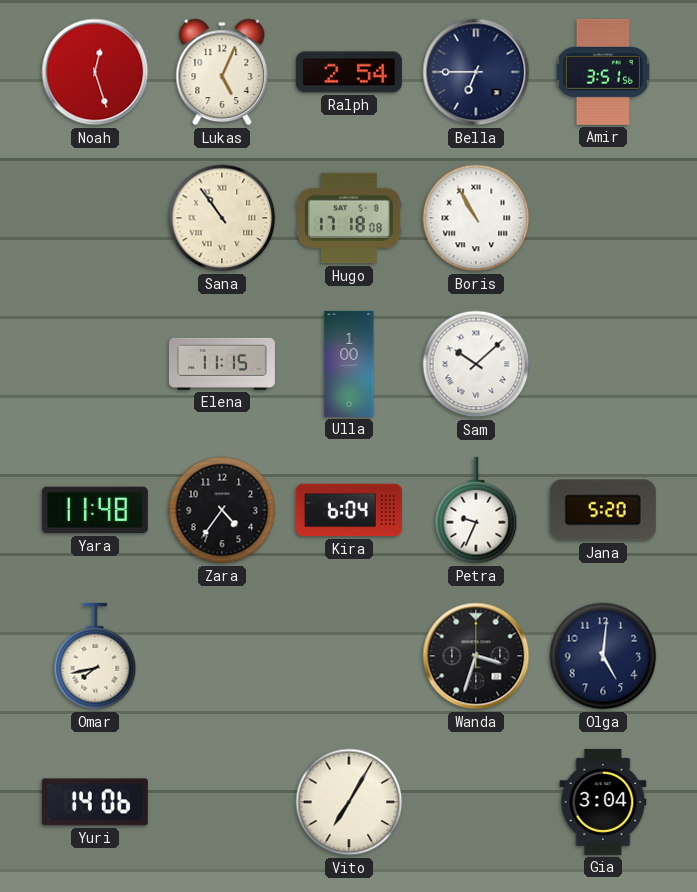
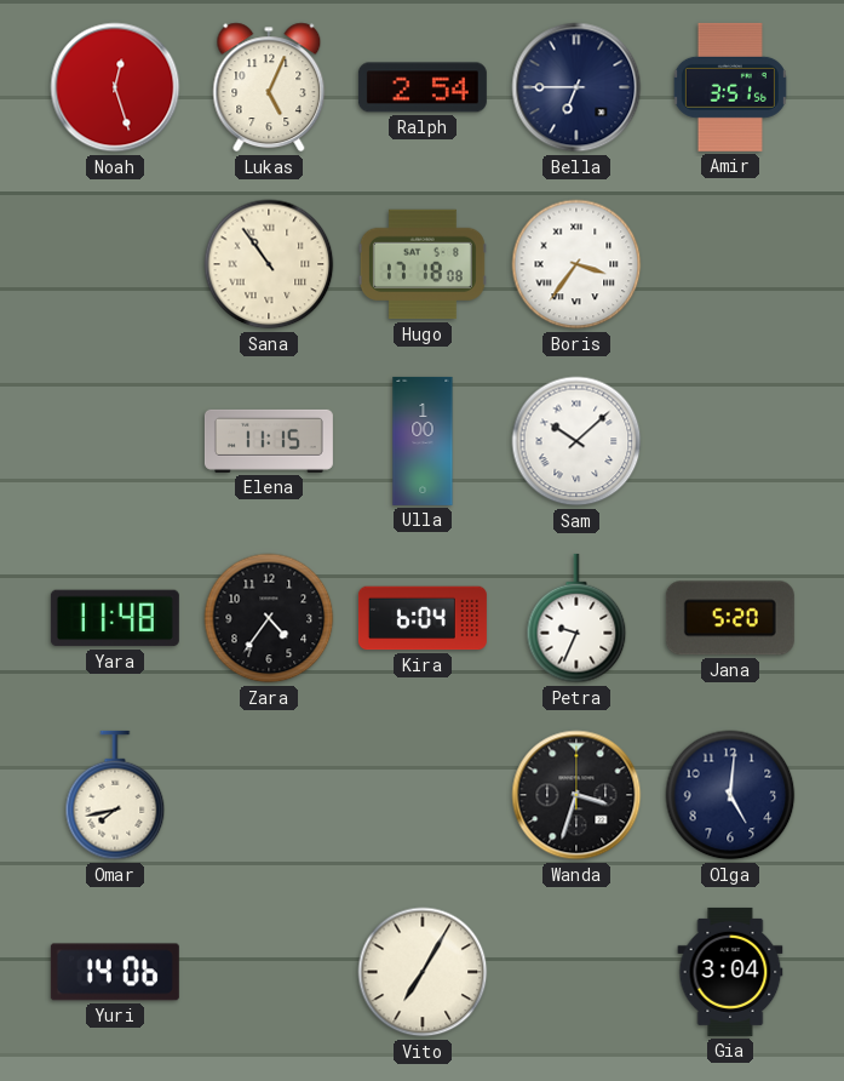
Boris: 10:55 -> 3:36
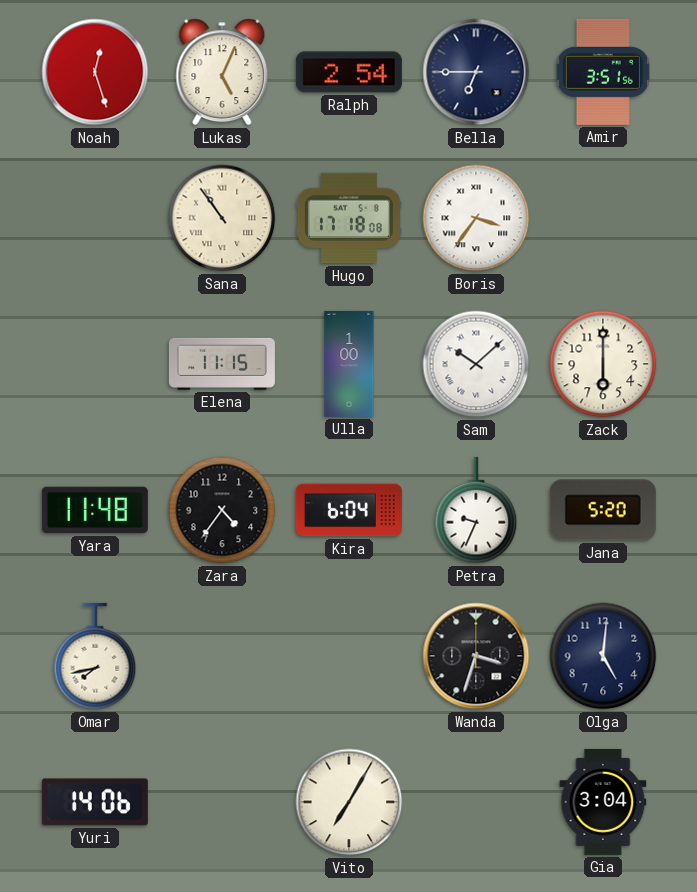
Zack: none -> 6:00
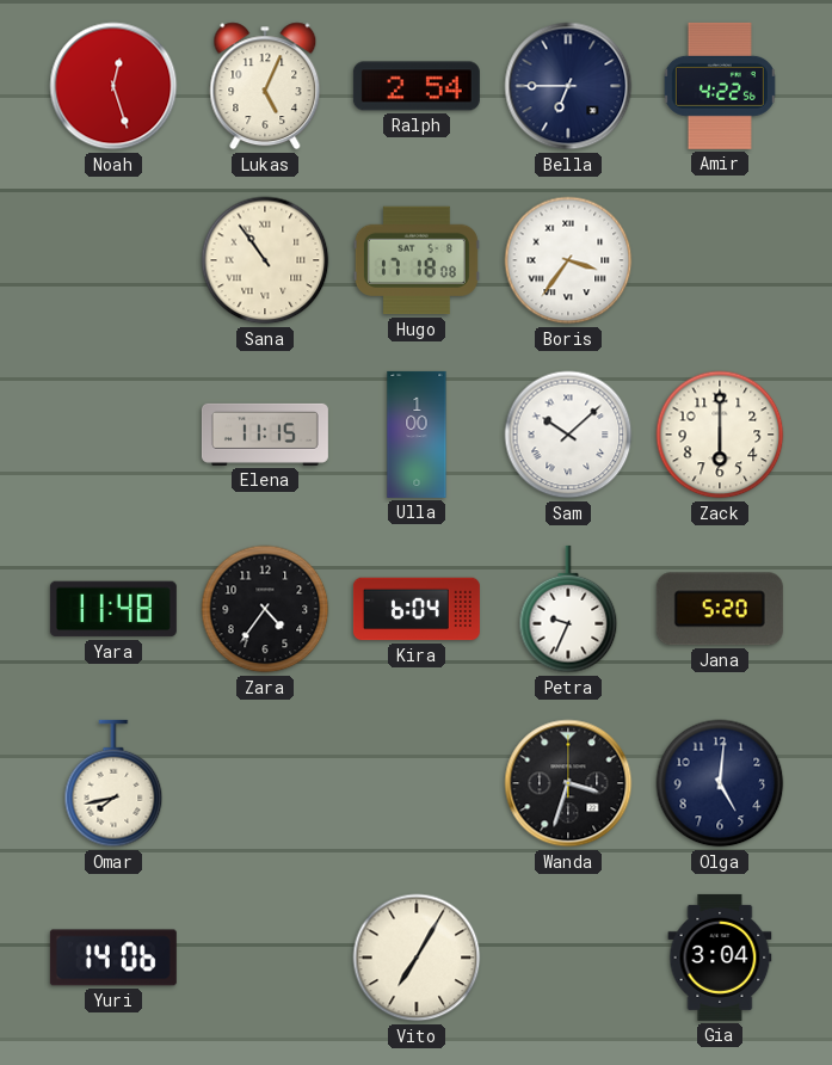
Amir: 3:51 -> 4:22
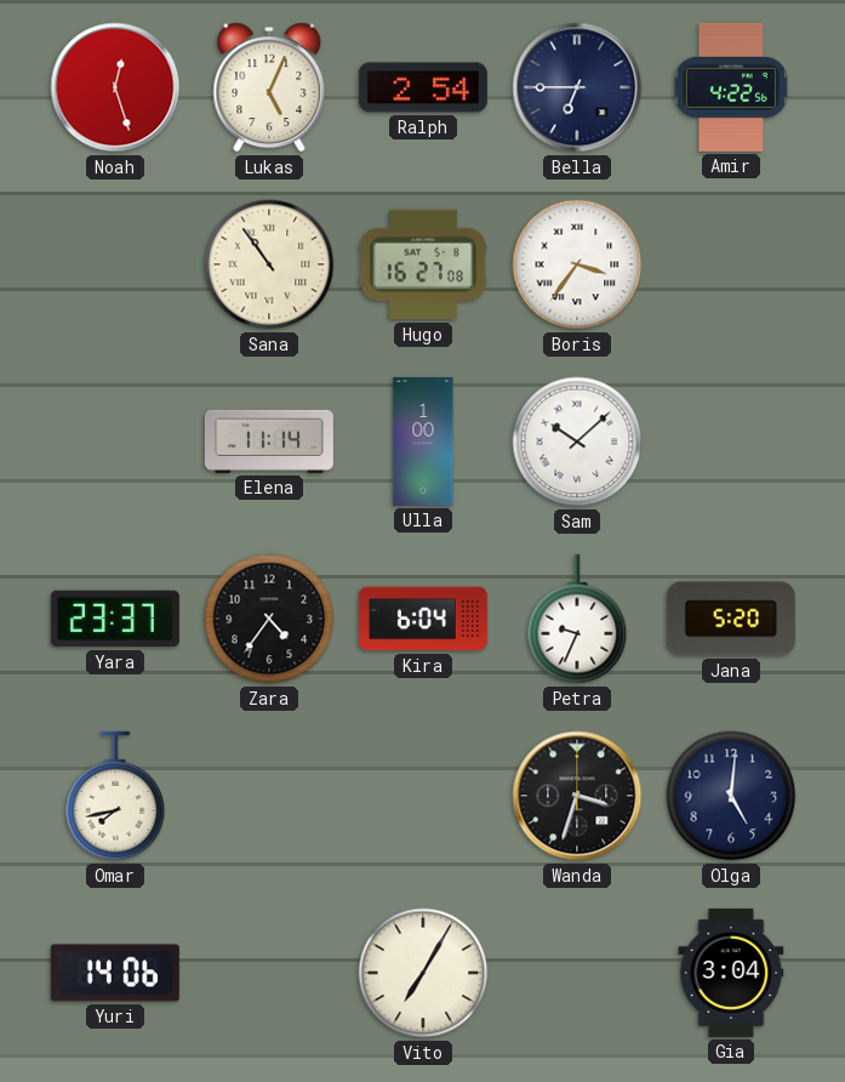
Hugo: 17:18 -> 16:27
Elena: 11:15 -> 11:14
Zack: 6:00 -> none
Yara: 11:48 -> 23:37
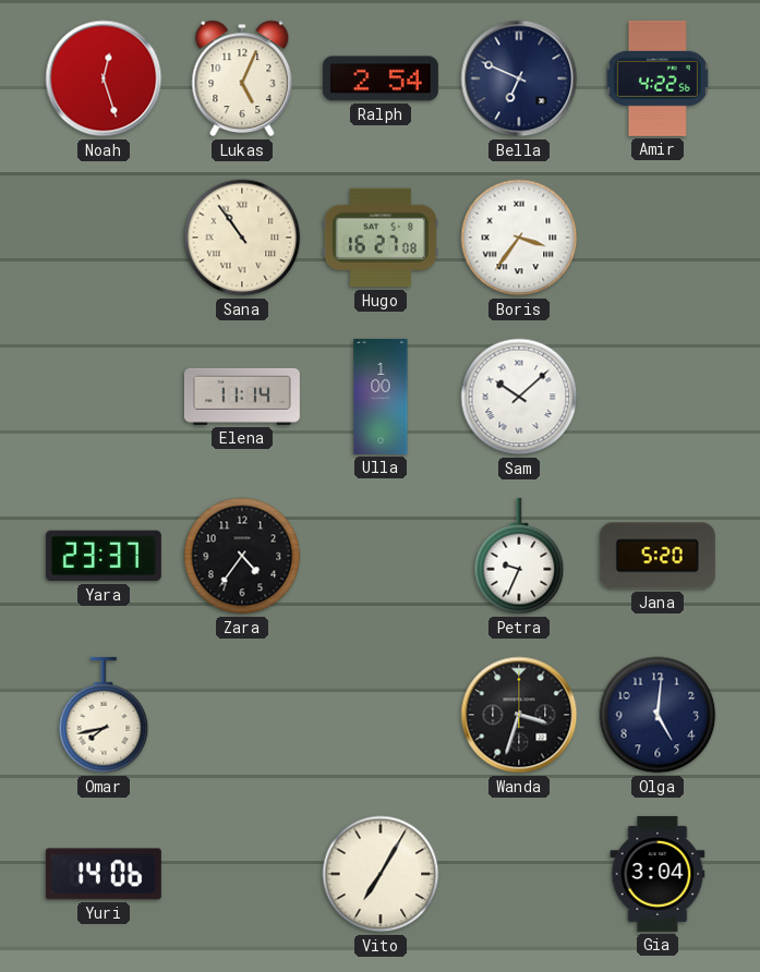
Bella: 6:45 -> 6:49
Kira: 6:04 -> none
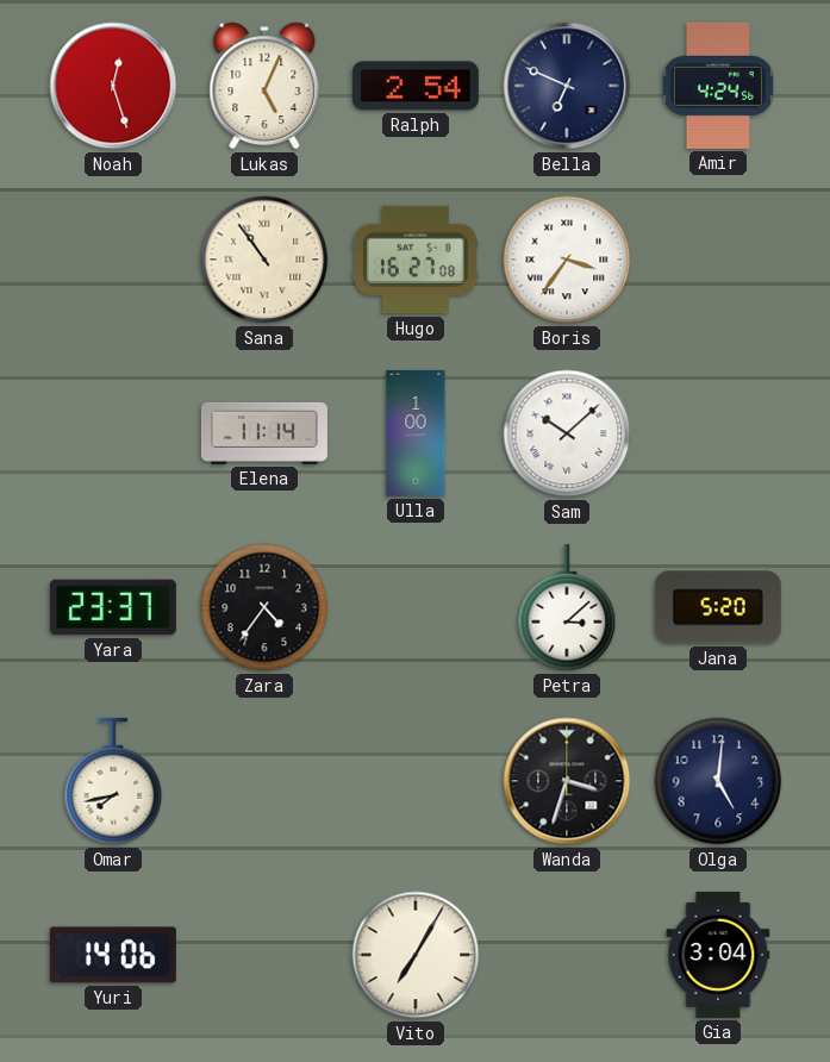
Amir: 4:22 -> 4:24
Petra: 9:34 -> 3:08
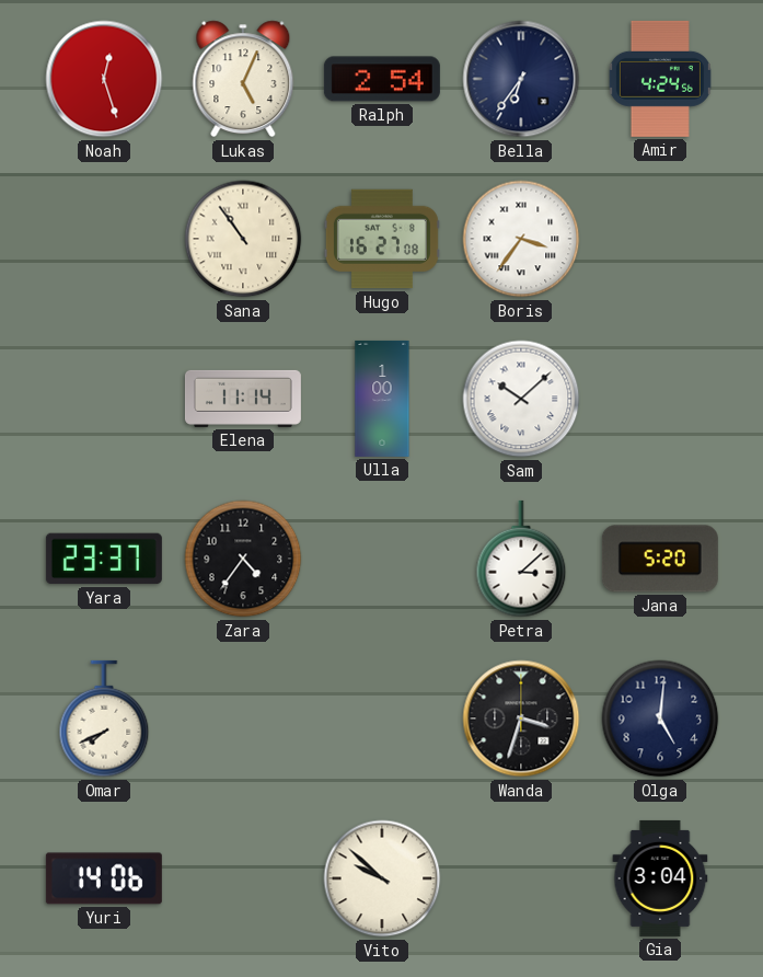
Bella: 6:49 -> 6:36
Omar: 7:43 -> 7:41
Vito: 7:05 -> 9:52
